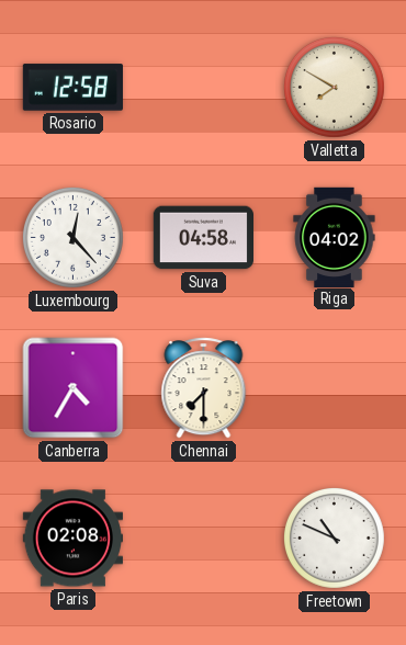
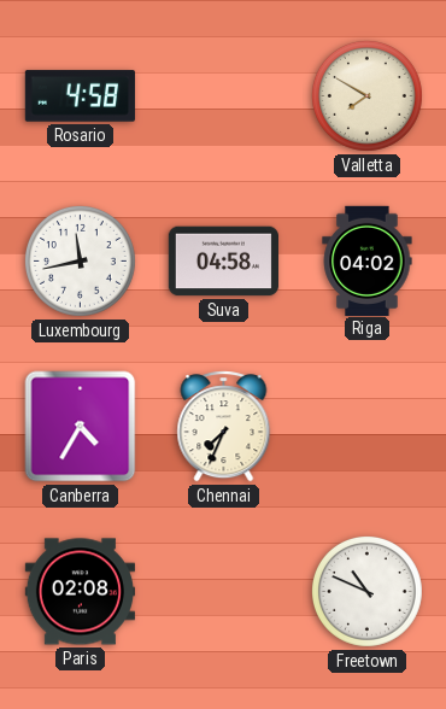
Rosario: 12:58 -> 4:58
Luxembourg: 12:23 -> 11:43
Chennai: 7:30 -> 7:34
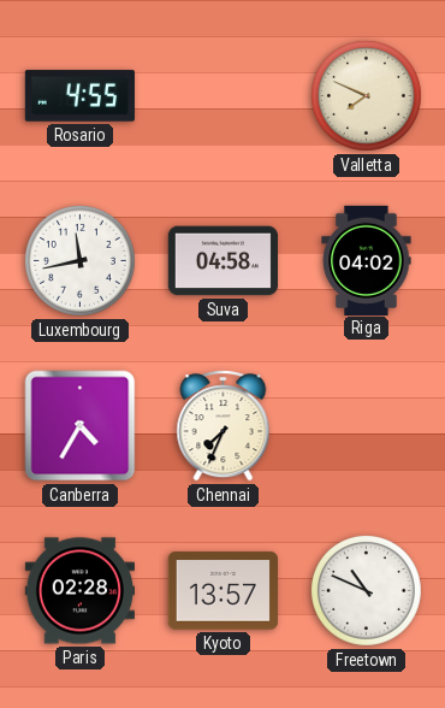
Rosario: 4:58 -> 4:55
Valletta: 7:50 -> 7:49
Paris: 02:08 -> 02:28
Kyoto: none -> 13:57
